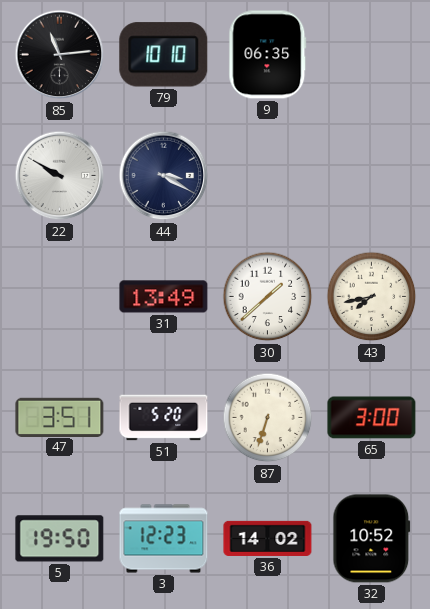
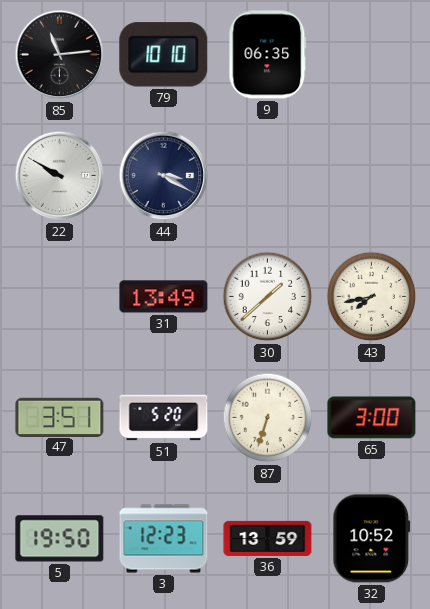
36: 14:02 -> 13:59
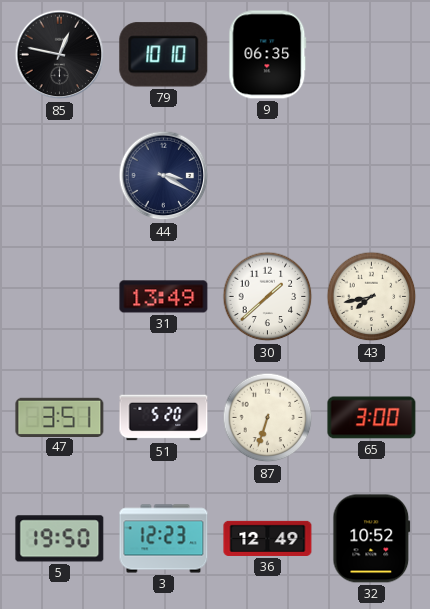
85: 11:14 -> 12:47
22: 9:50 -> none
36: 13:59 -> 12:49
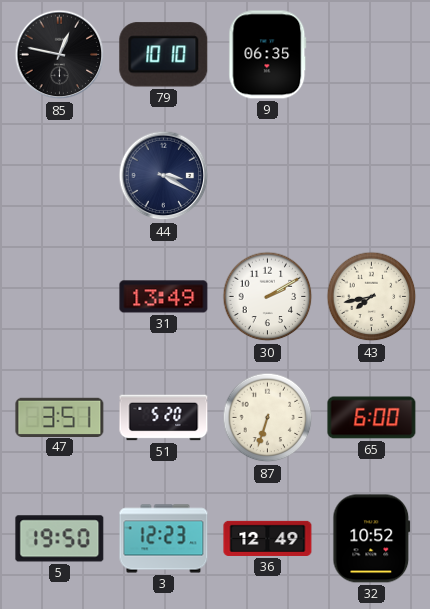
30: 1:38 -> 2:10
65: 3:00 -> 6:00
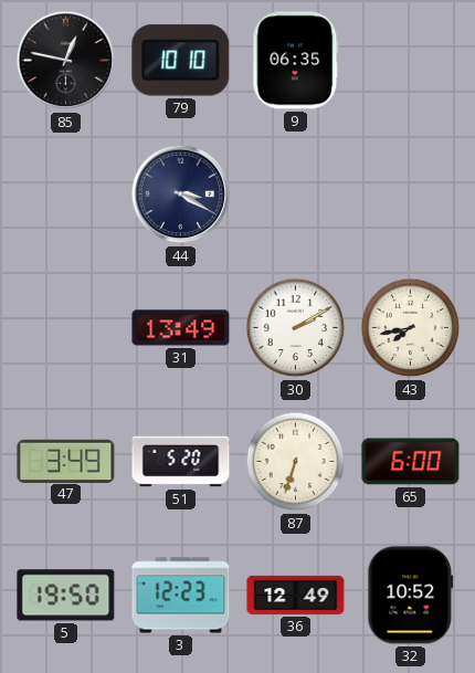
47: 3:51 -> 3:49
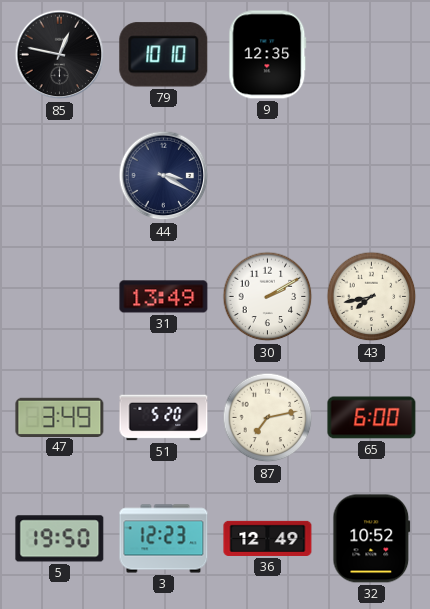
9: 06:35 -> 12:35
87: 6:33 -> 7:13
